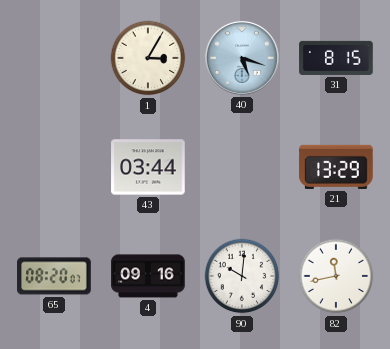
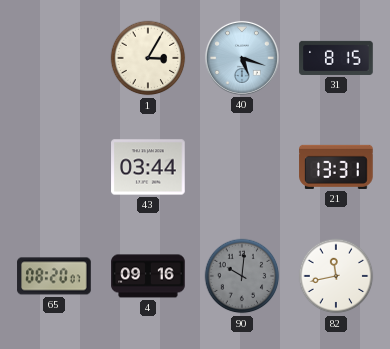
21: 13:29 -> 13:31
90 dial: white -> grey
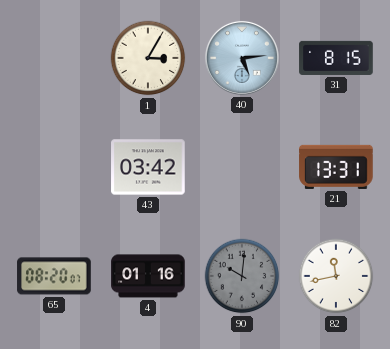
40: 5:18 -> 5:14
43: 03:44 -> 03:42
4: 09:16 -> 01:16
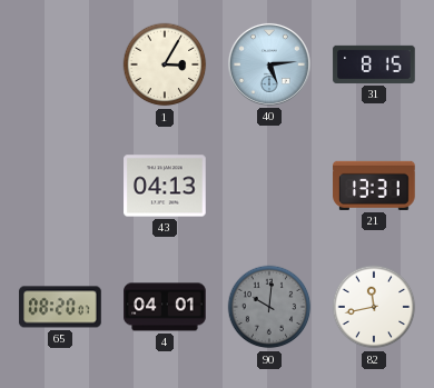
43: 03:42 -> 04:13
4: 01:16 -> 04:01
